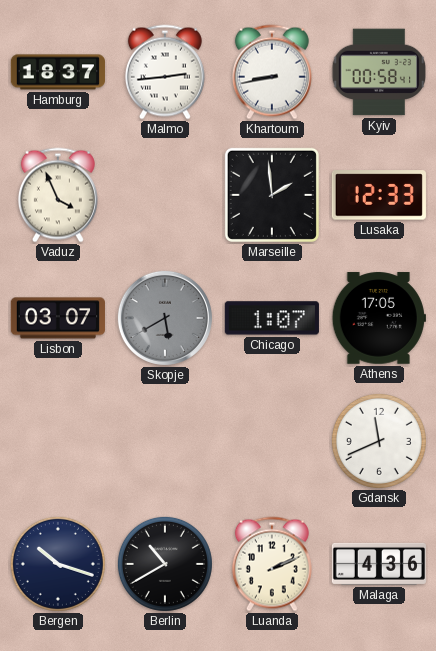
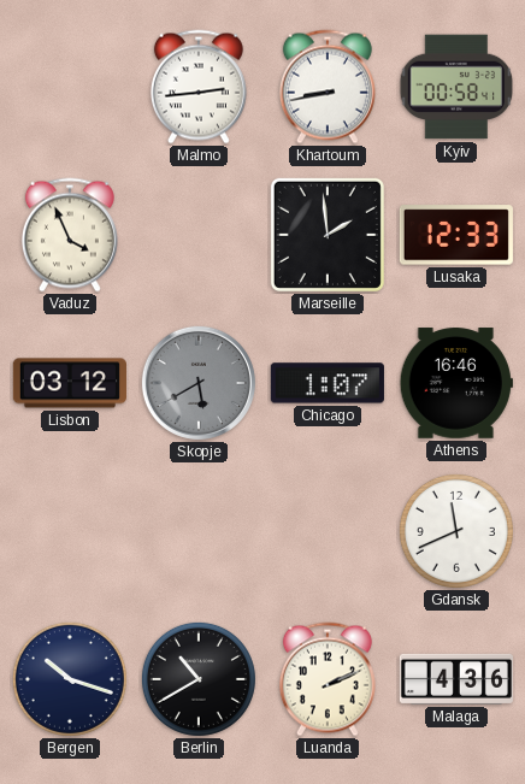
Hamburg: 18:37 -> none
Lisbon: 03:07 -> 03:12
Athens: 17:05 -> 16:46
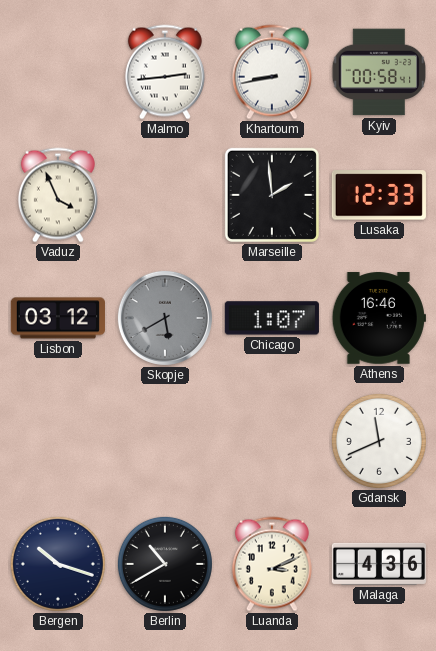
Luanda: 2:11 -> 3:11
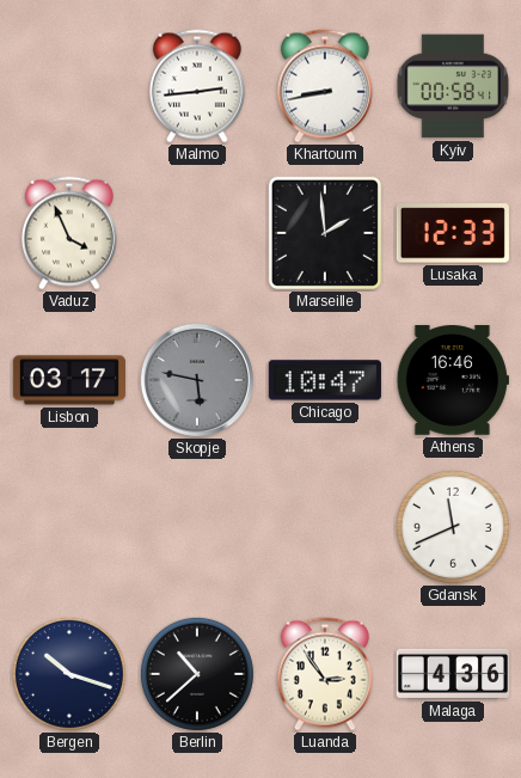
Lisbon: 03:12 -> 03:17
Skopje: 5:40 -> 5:47
Chicago: 1:07 -> 10:47
Berlin: 10:40 -> 10:38
Luanda: 3:11 -> 2:54
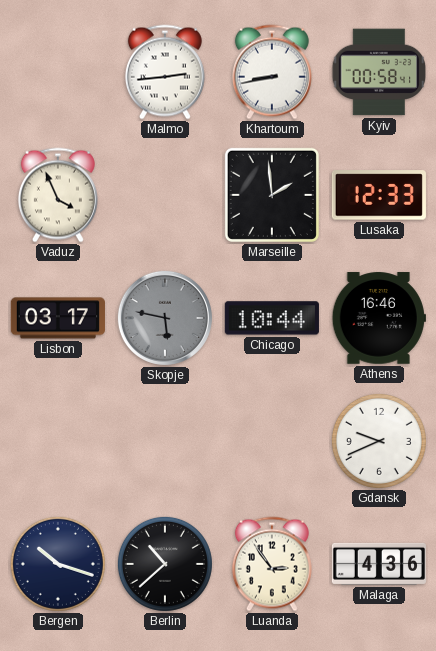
Chicago: 10:47 -> 10:44
Gdansk: 11:41 -> 9:41
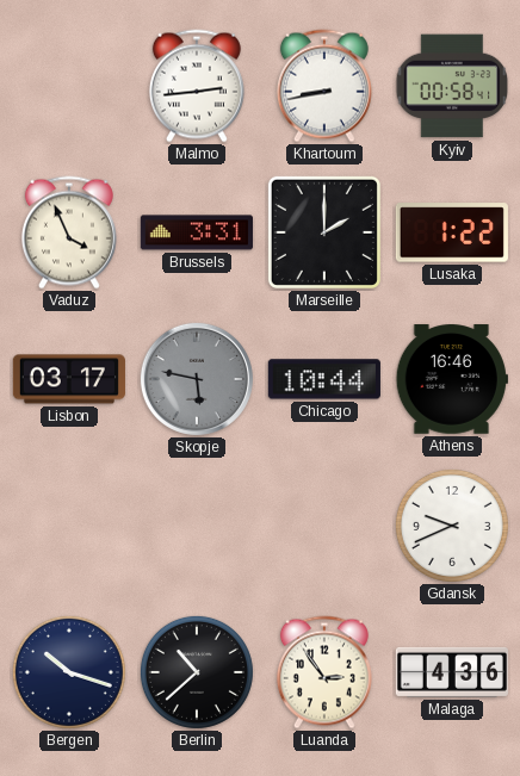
Brussels: none -> 3:31
Marseille: 1:59 -> 2:00
Lusaka: 12:33 -> 1:22
